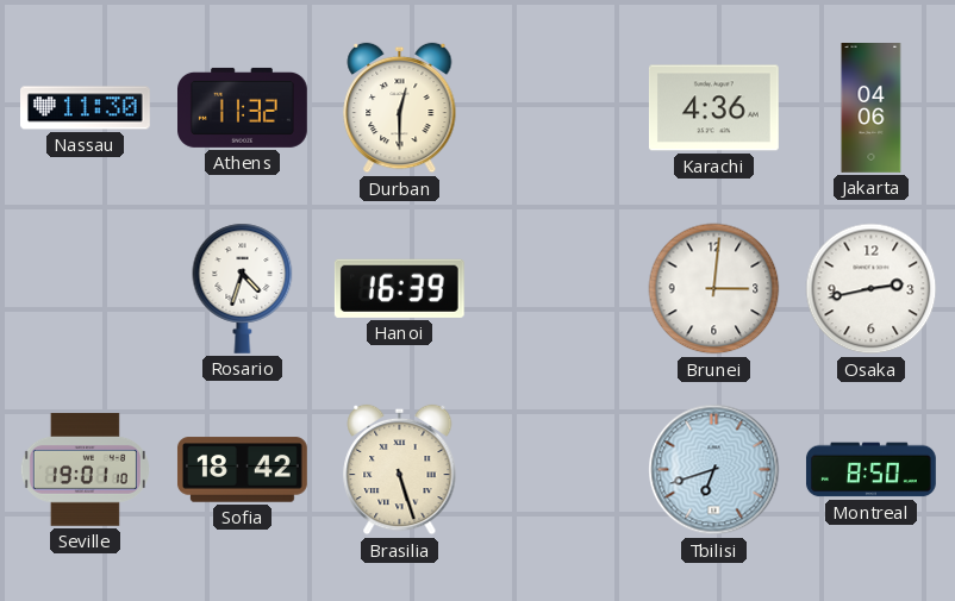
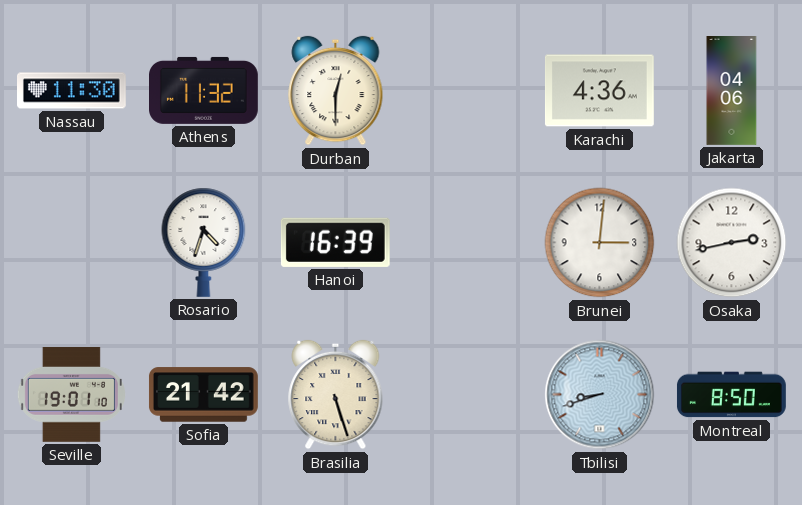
Sofia: 18:42 -> 21:42
Tbilisi: 6:42 -> 8:42
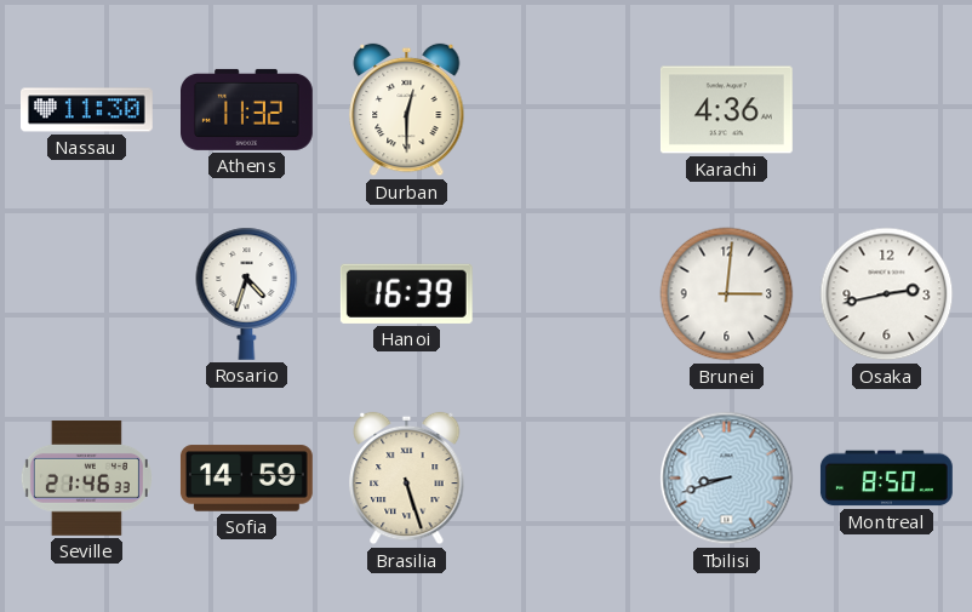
Jakarta: 04:06 -> none
Seville: 19:01 -> 21:46
Sofia: 21:42 -> 14:59
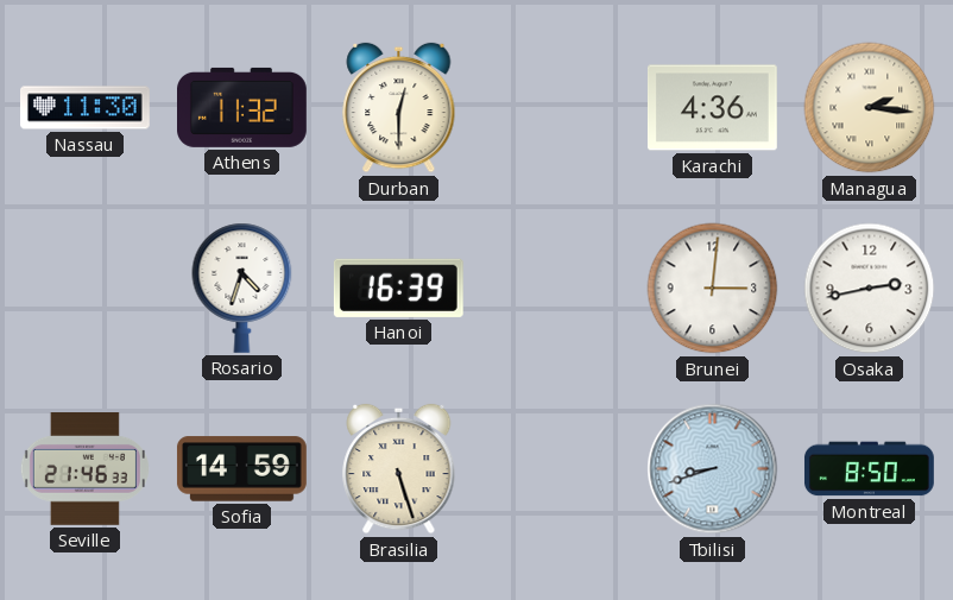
Managua: none -> 2:16
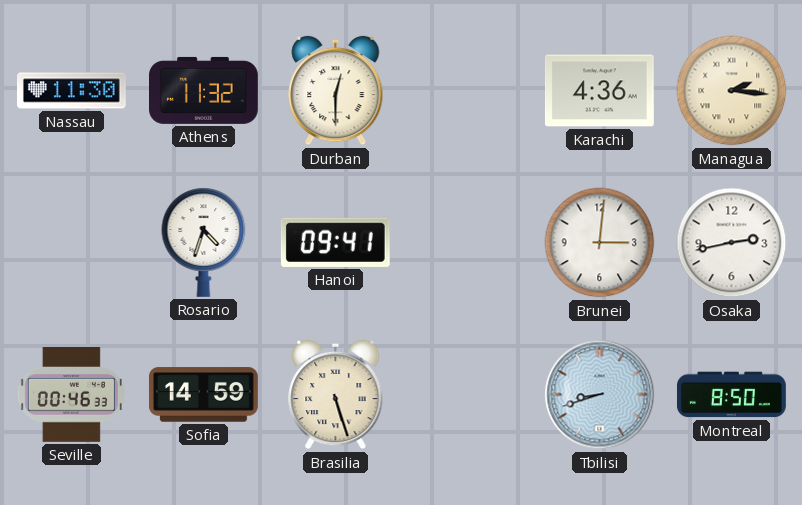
Hanoi: 16:39 -> 09:41
Seville: 21:46 -> 00:46
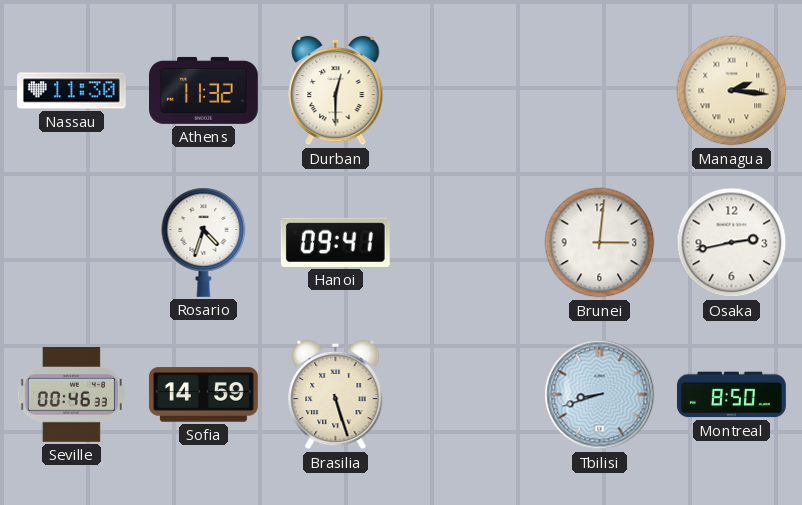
Karachi: 4:36 -> none
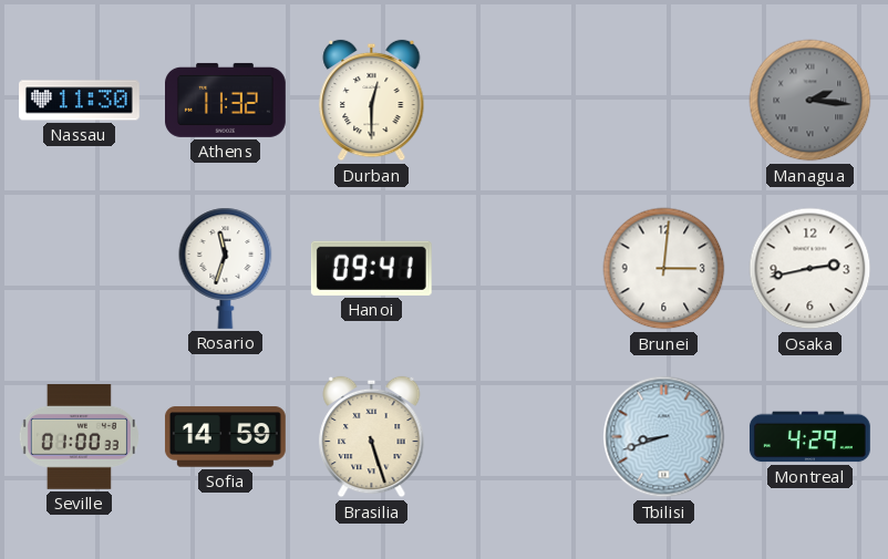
Managua dial: cream -> grey
Rosario: 4:33 -> 11:33
Seville: 00:46 -> 01:00
Montreal: 8:50 -> 4:29
